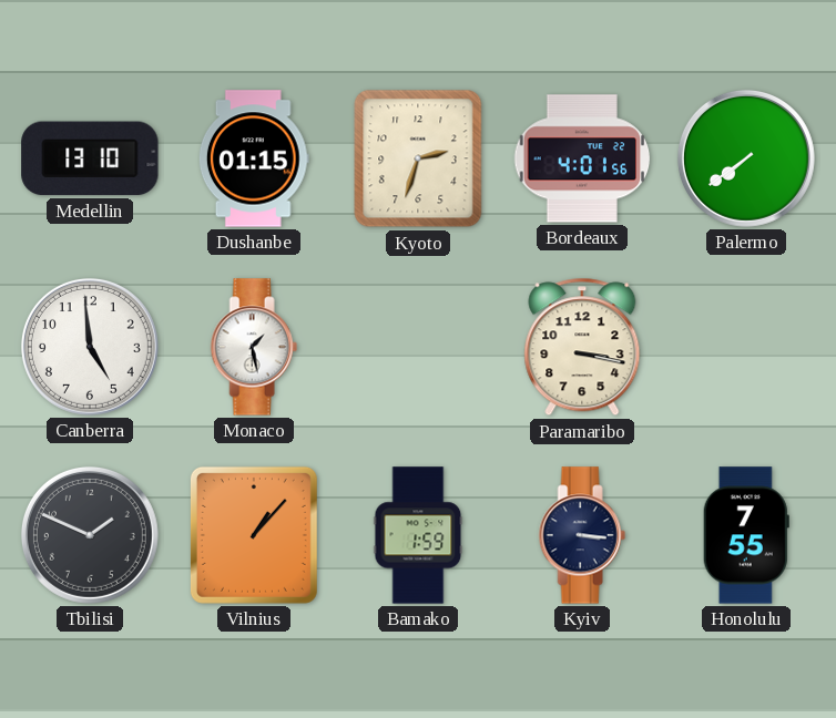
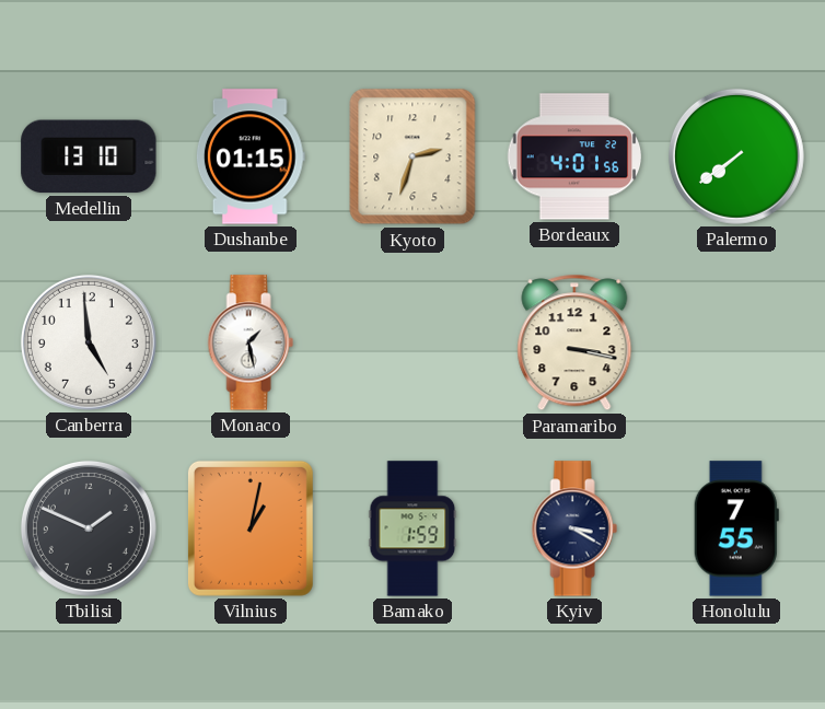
Vilnius: 1:07 -> 1:02
Kyiv: 3:16 -> 3:20
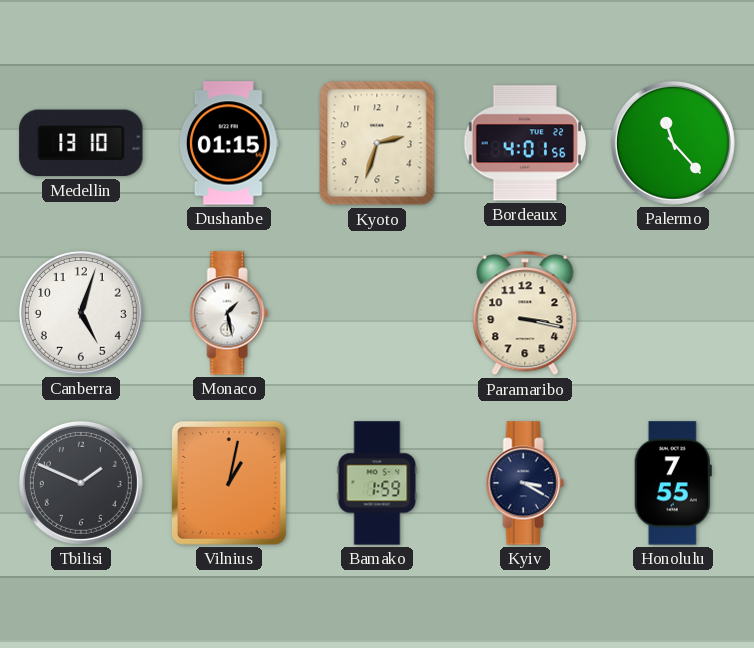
Palermo: 7:39 -> 11:23
Canberra: 4:59 -> 5:03
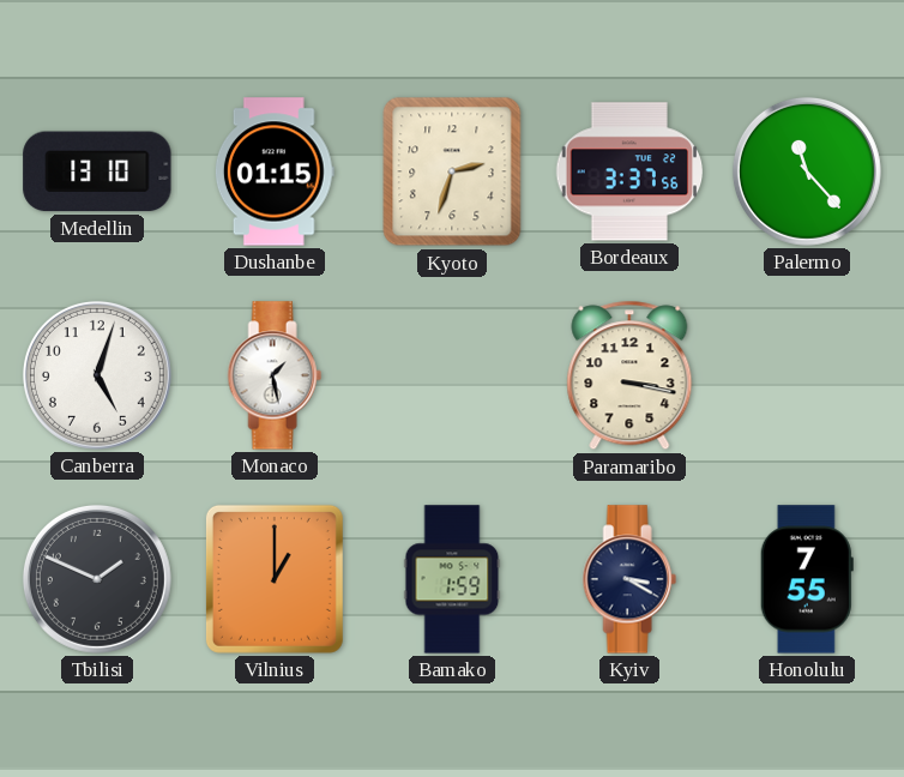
Bordeaux: 4:01 -> 3:37
Vilnius: 1:02 -> 1:00
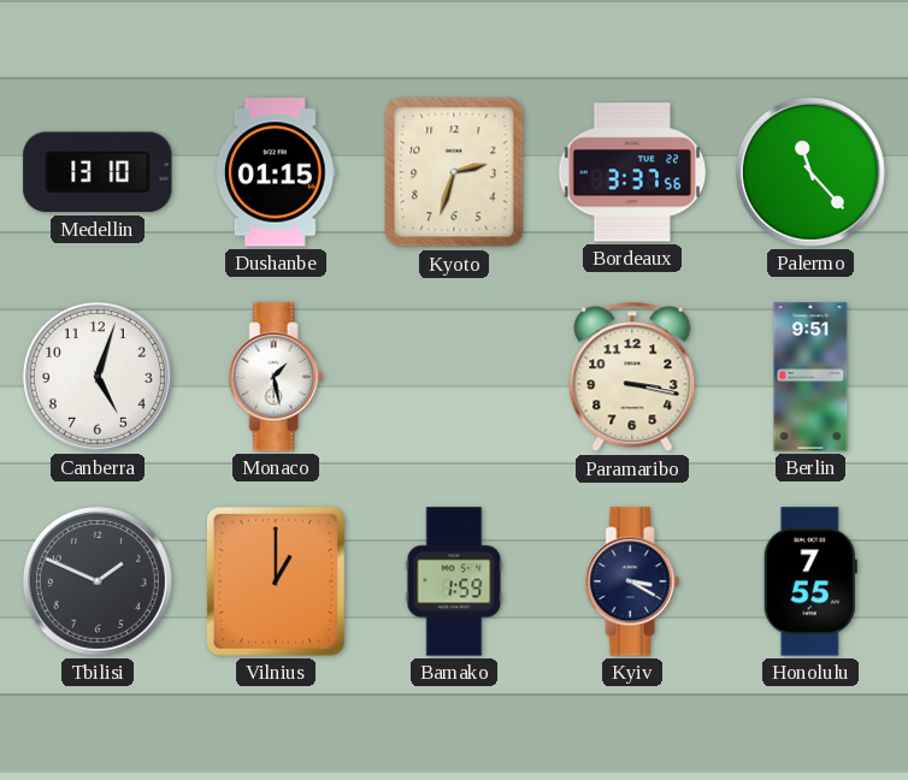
Berlin: none -> 9:51
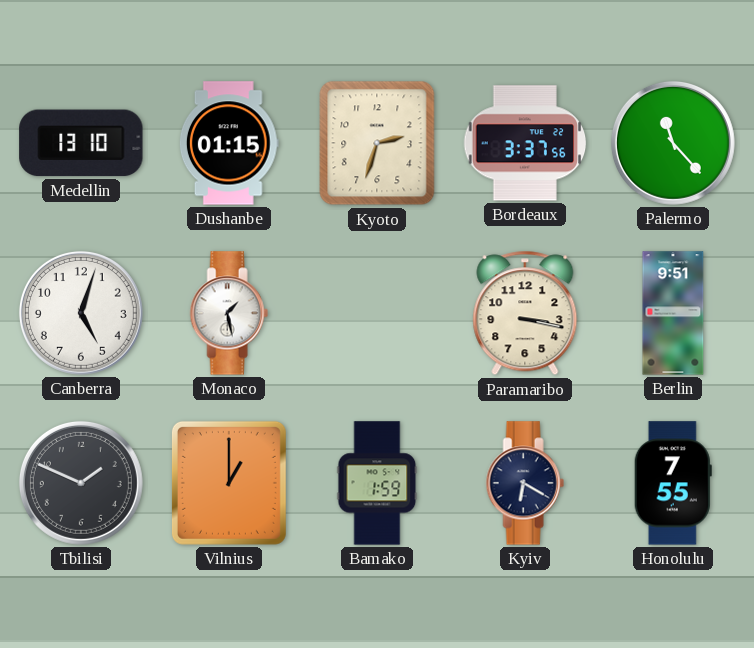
Kyiv: 3:20 -> 6:20
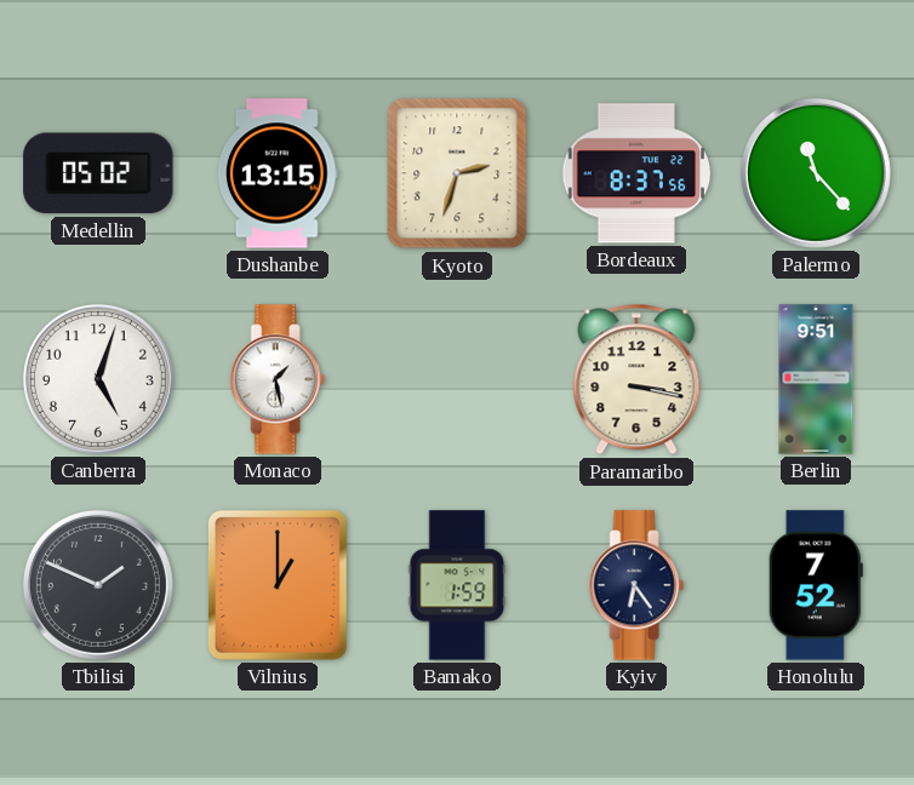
Medellin: 13:10 -> 05:02
Dushanbe: 01:15 -> 13:15
Bordeaux: 3:37 -> 8:37
Kyiv: 6:20 -> 6:24
Honolulu: 7:55 -> 7:52
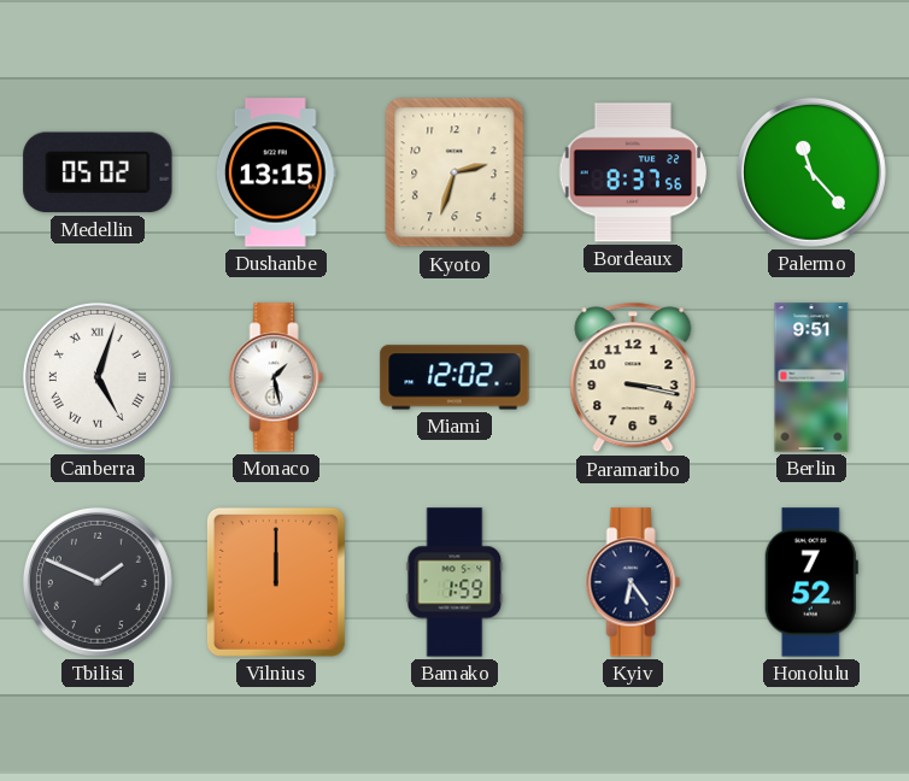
Canberra numerals: Arabic -> Roman
Miami: none -> 12:02
Vilnius: 1:00 -> 12:00
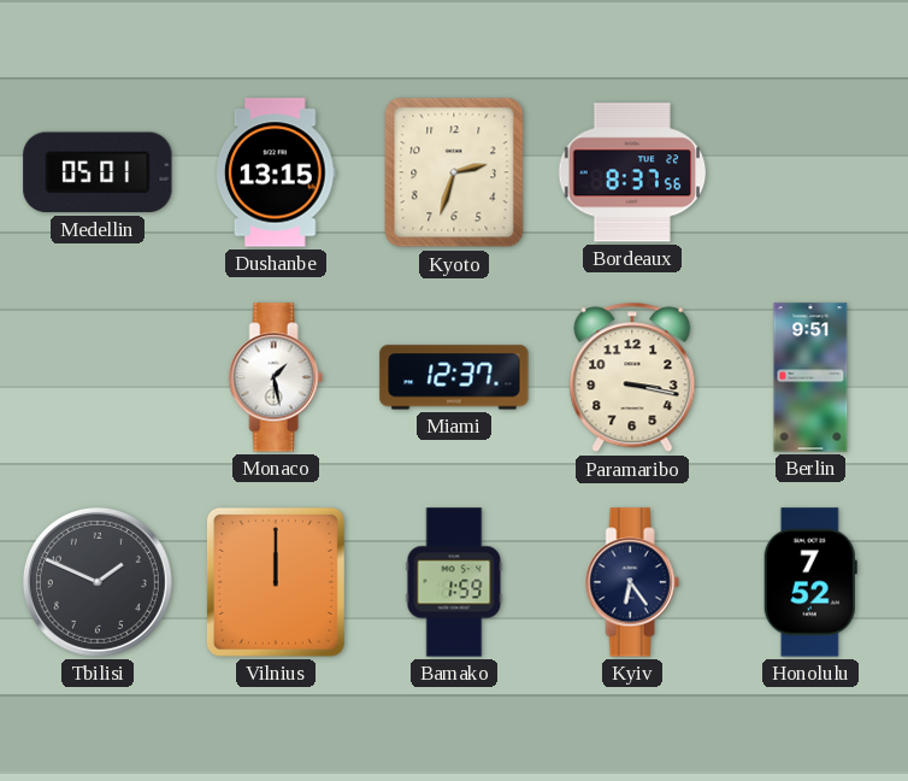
Medellin: 05:02 -> 05:01
Palermo: 11:23 -> none
Canberra: 5:03 -> none
Miami: 12:02 -> 12:37
